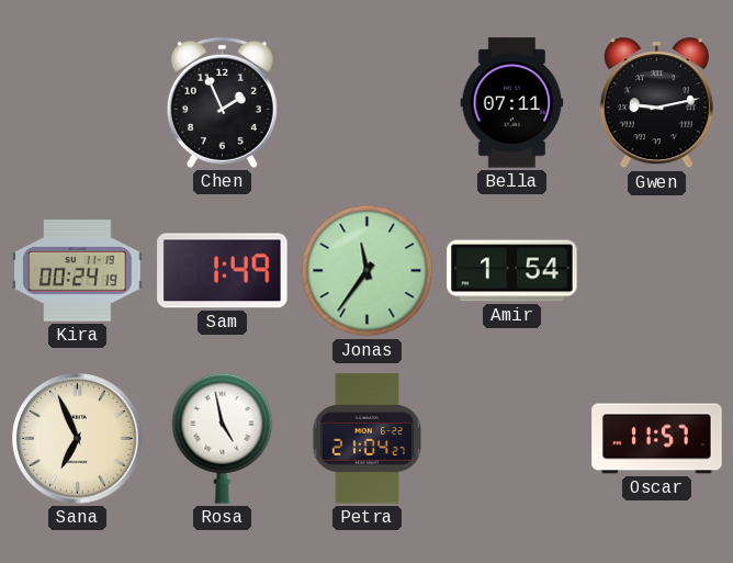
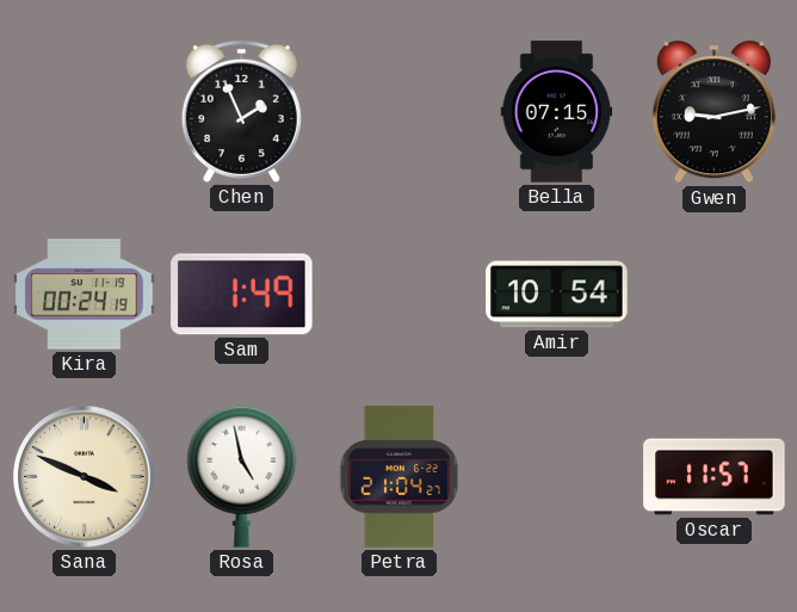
Bella: 07:11 -> 07:15
Jonas: 11:36 -> none
Amir: 1:54 -> 10:54
Sana: 6:56 -> 3:49
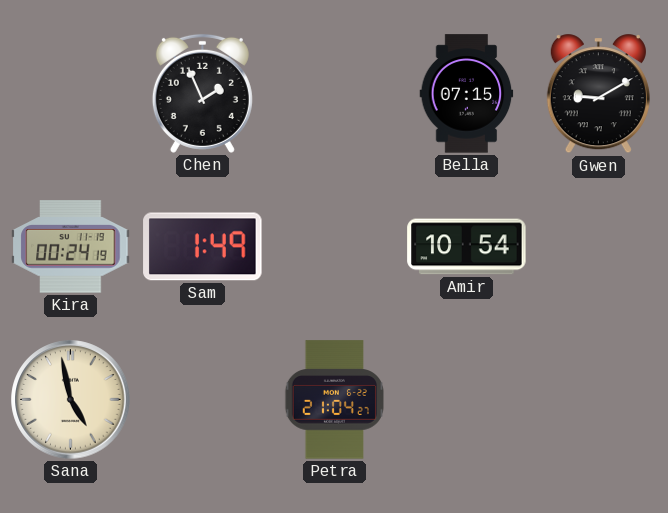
Gwen: 9:13 -> 9:10
Sana: 3:49 -> 4:58
Rosa: 4:58 -> none
Oscar: 11:57 -> none
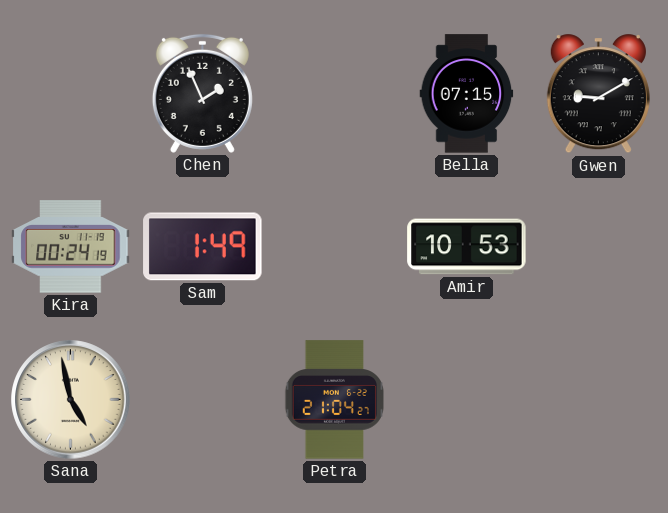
Amir: 10:54 -> 10:53
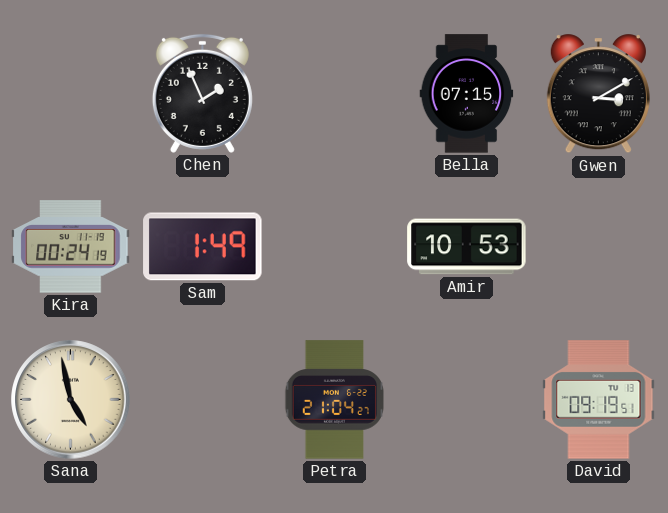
Gwen: 9:10 -> 3:10
David: none -> 09:19
